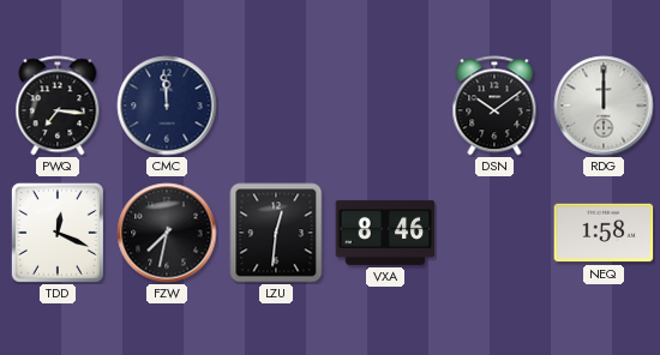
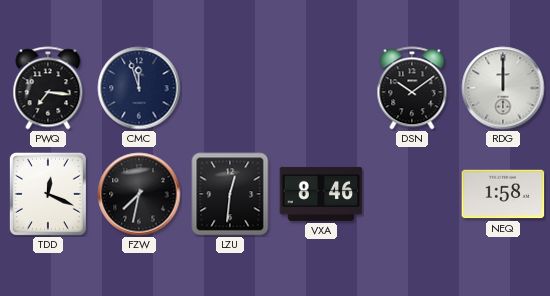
CMC: 11:59 -> 11:57
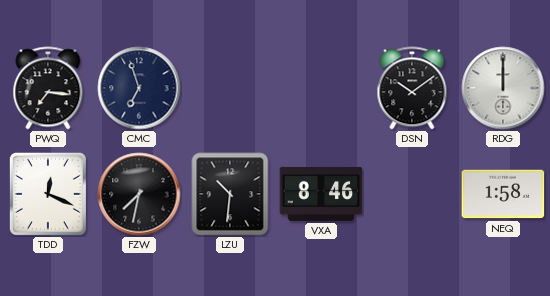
CMC: 11:57 -> 6:57
LZU: 12:31 -> 10:31
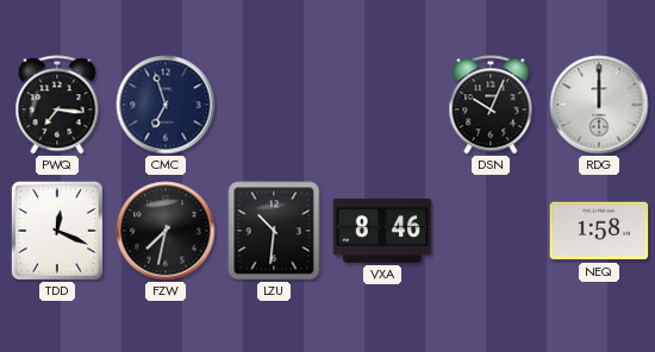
DSN: 10:09 -> 10:04
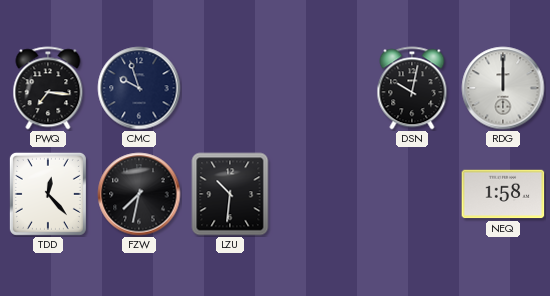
CMC: 6:57 -> 9:57
DSN: 10:04 -> 10:02
TDD: 12:19 -> 12:23
VXA: 8:46 -> none
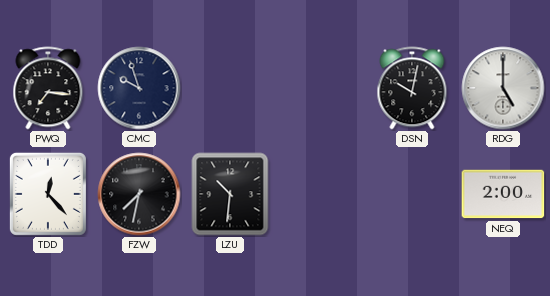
RDG: 12:00 -> 5:00
NEQ: 1:58 -> 2:00
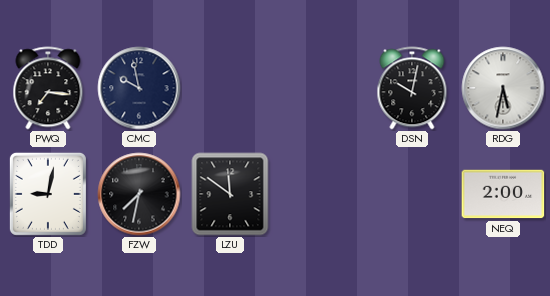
CMC: 9:57 -> 9:58
RDG: 5:00 -> 5:32
TDD: 12:23 -> 9:02
LZU: 10:31 -> 11:51
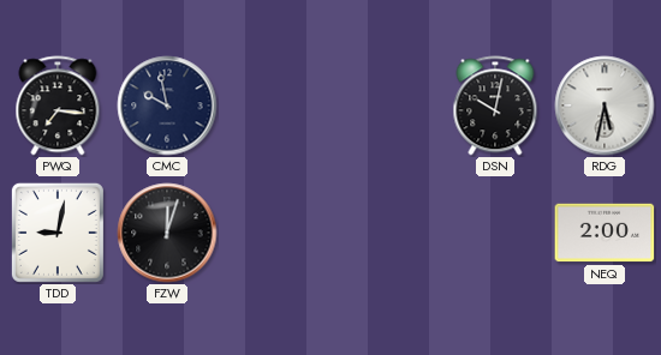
FZW: 7:32 -> 12:03
LZU: 11:51 -> none
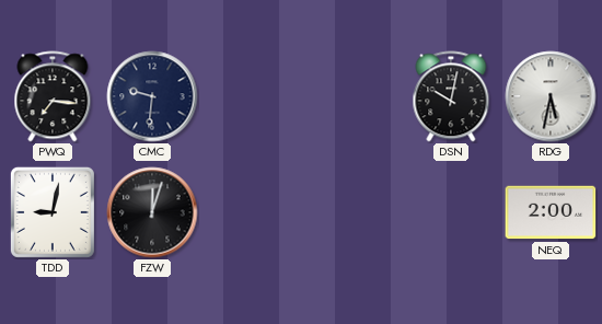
CMC: 9:58 -> 9:31
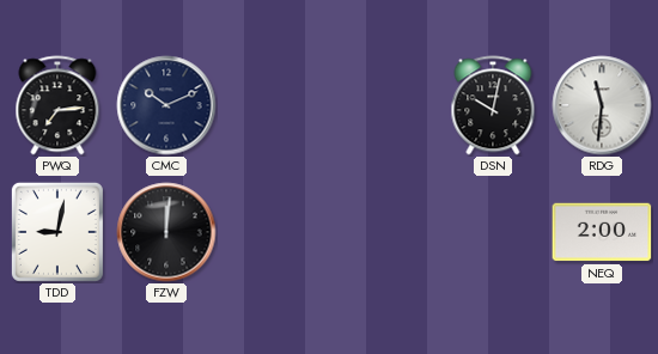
PWQ: 7:16 -> 7:14
CMC: 9:31 -> 10:11
RDG: 5:32 -> 11:31
FZW: 12:03 -> 12:01
